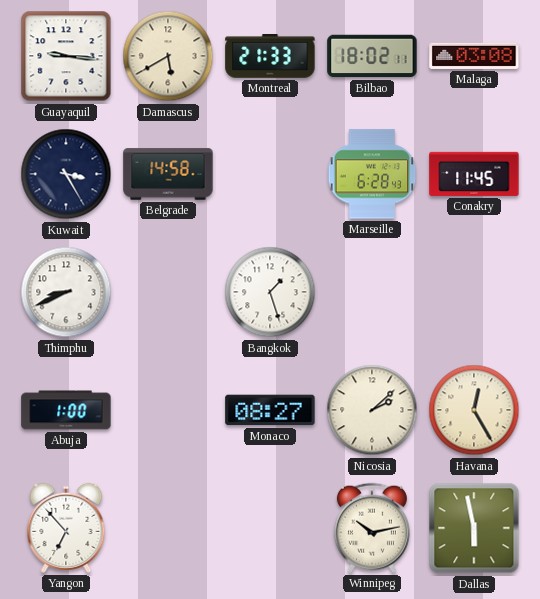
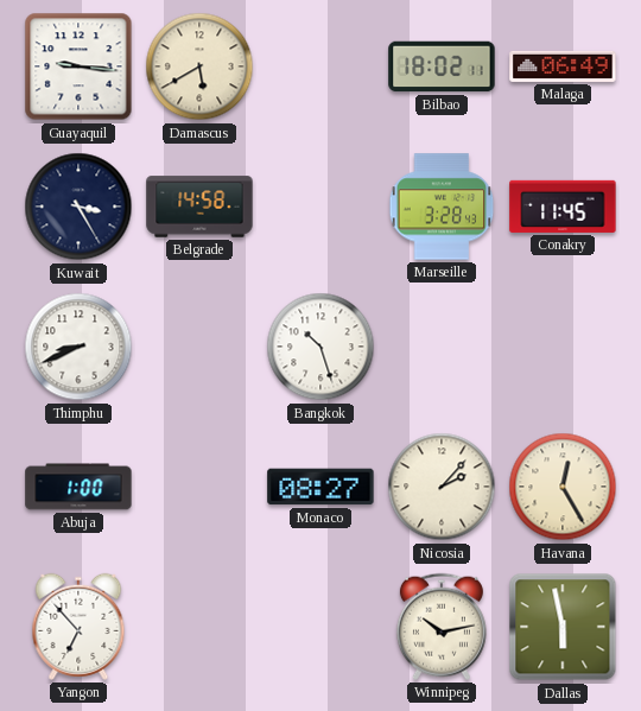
Montreal: 21:33 -> none
Malaga: 03:08 -> 06:49
Marseille: 6:28 -> 3:28
Bangkok: 1:27 -> 10:27
Nicosia: 2:08 -> 2:07
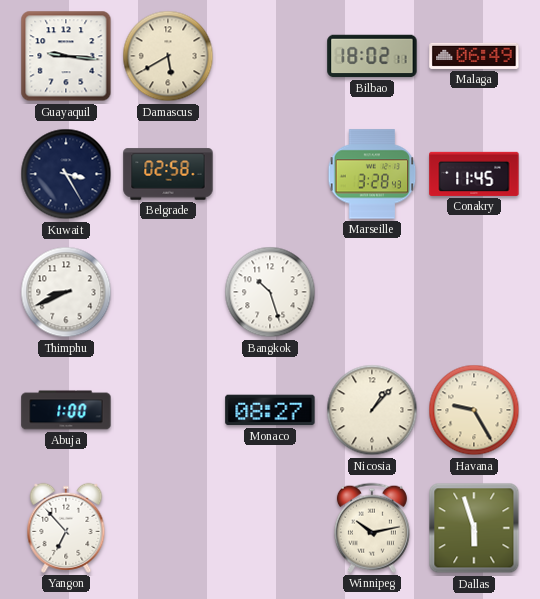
Belgrade: 14:58 -> 02:58
Nicosia: 2:07 -> 1:07
Havana: 12:25 -> 9:25
Dallas: 5:58 -> 5:57
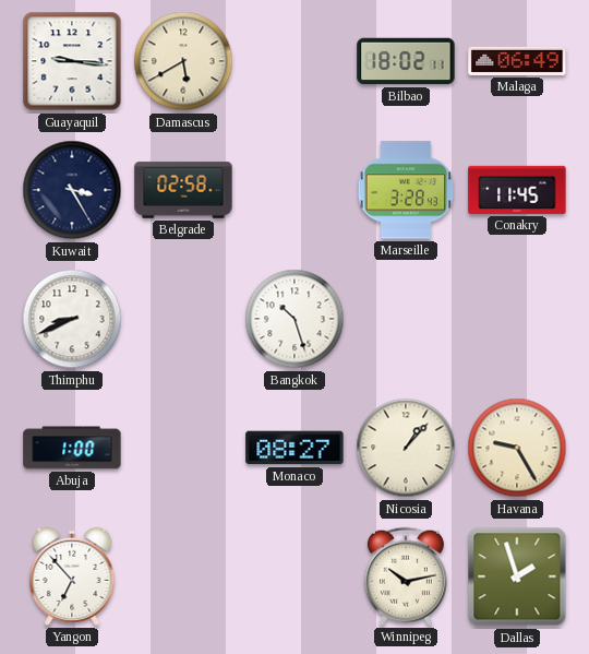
Dallas: 5:57 -> 1:57
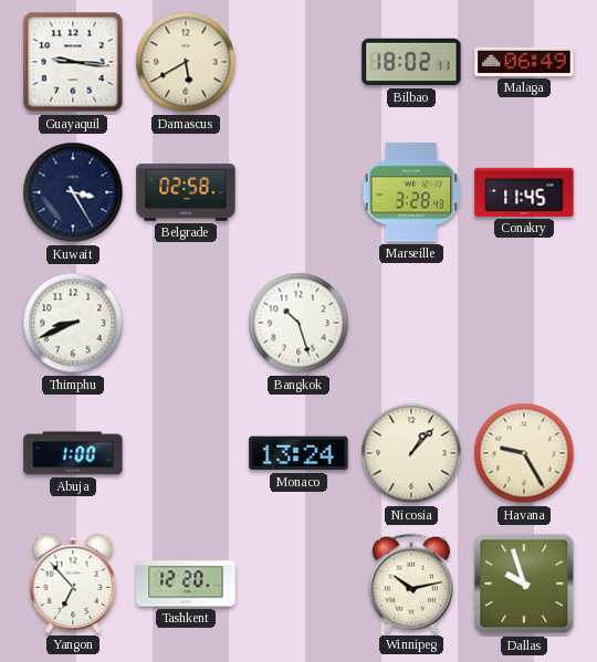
Monaco: 08:27 -> 13:24
Tashkent: none -> 12:20
Dallas: 1:57 -> 9:57
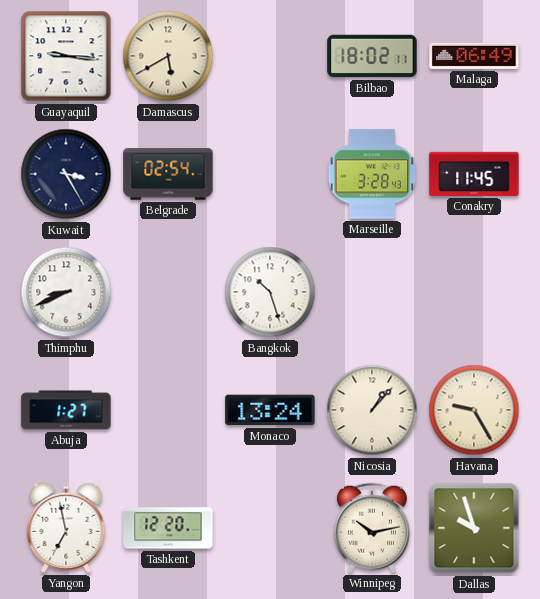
Belgrade: 02:58 -> 02:54
Abuja: 1:00 -> 1:27
Yangon: 6:53 -> 6:58
